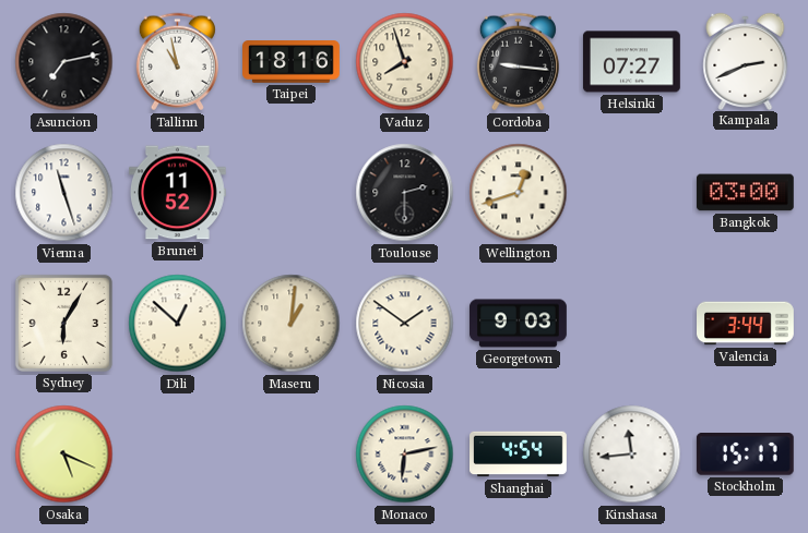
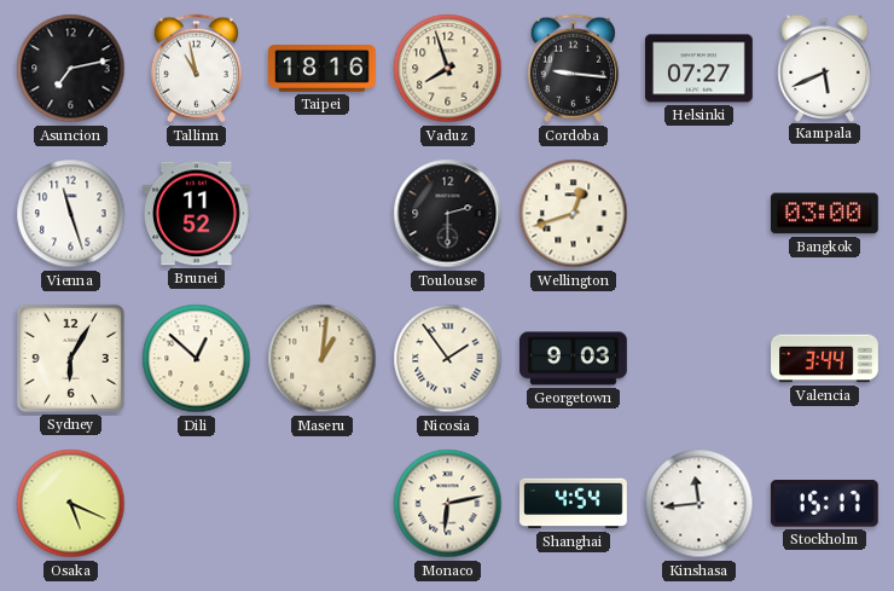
Kampala: 2:41 -> 5:41
Nicosia: 1:51 -> 1:54
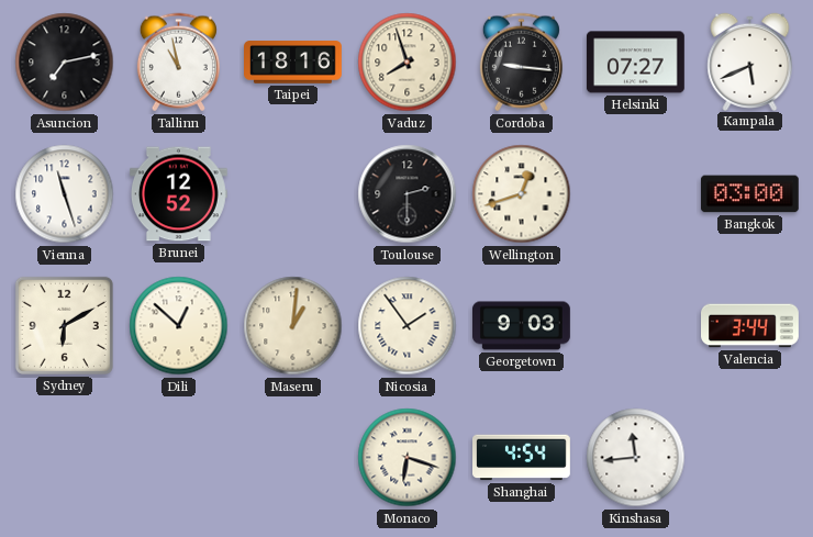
Brunei: 11:52 -> 12:52
Sydney: 6:05 -> 6:10
Osaka: 5:19 -> none
Monaco: 6:13 -> 6:18
Stockholm: 15:17 -> none
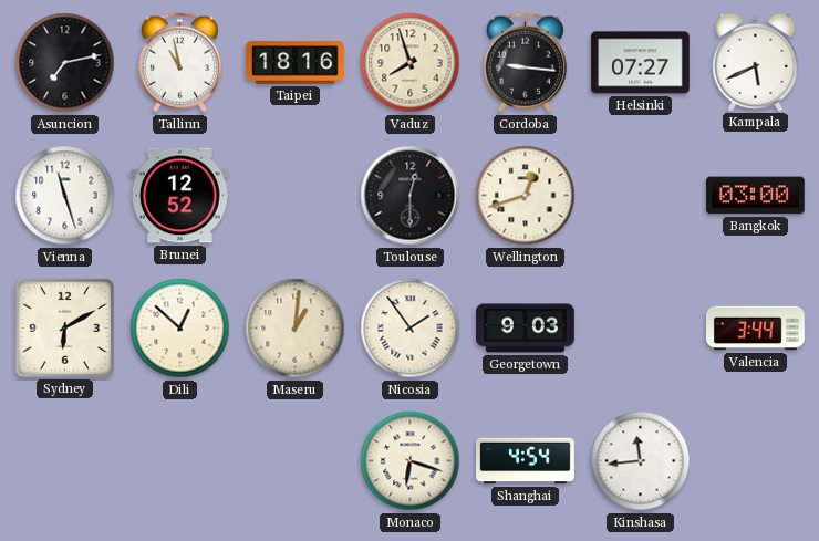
Toulouse: 2:30 -> 12:30
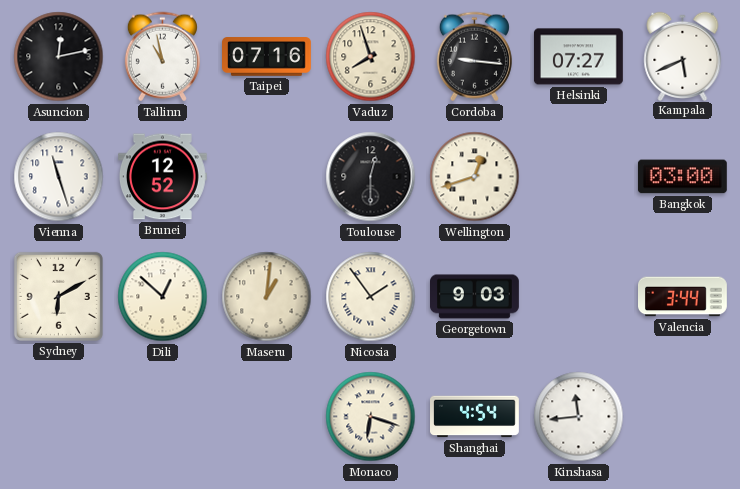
Asuncion: 7:13 -> 12:13
Taipei: 18:16 -> 07:16
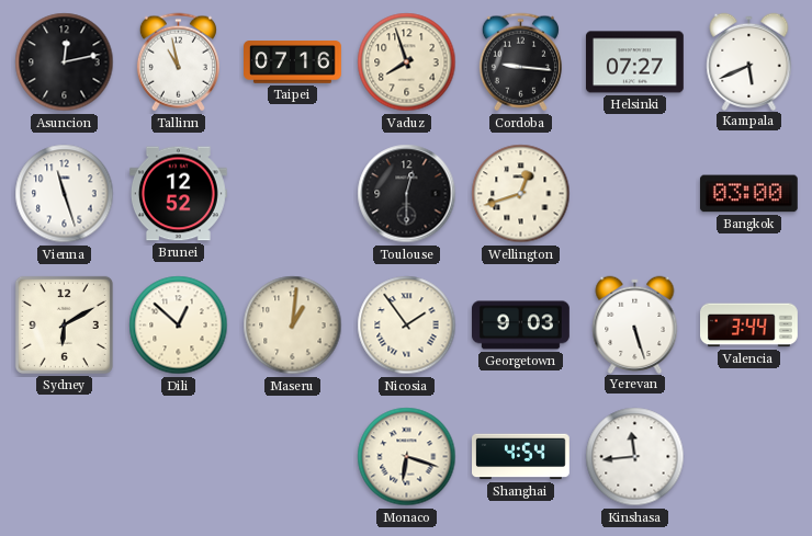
Yerevan: none -> 5:27
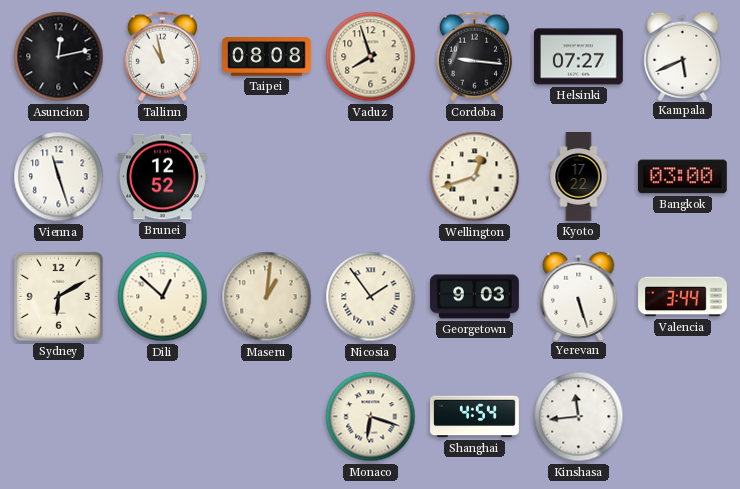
Taipei: 07:16 -> 08:08
Toulouse: 12:30 -> none
Kyoto: none -> 17:22
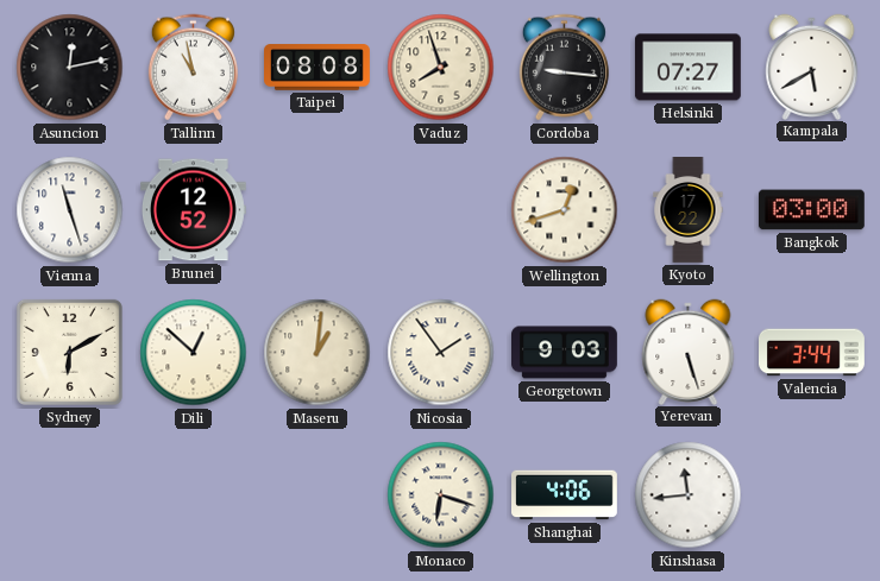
Kampala: 5:41 -> 5:40
Shanghai: 4:54 -> 4:06
